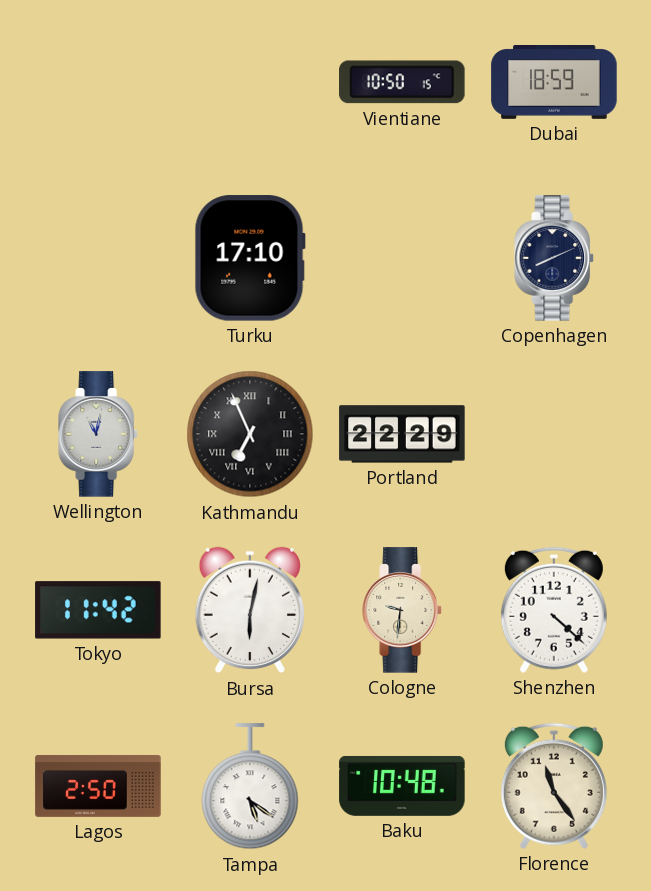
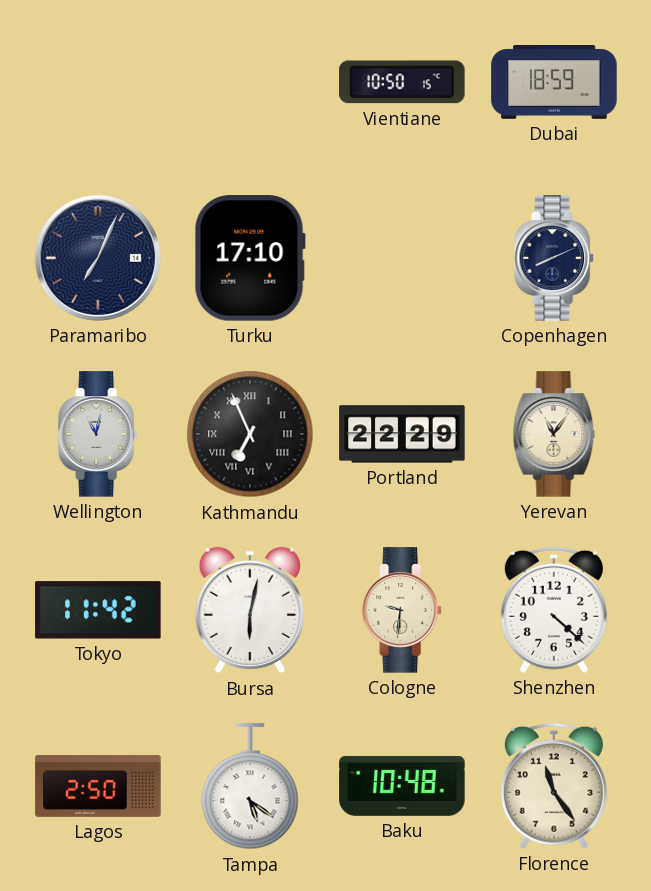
Paramaribo: none -> 7:04
Yerevan: none -> 11:06
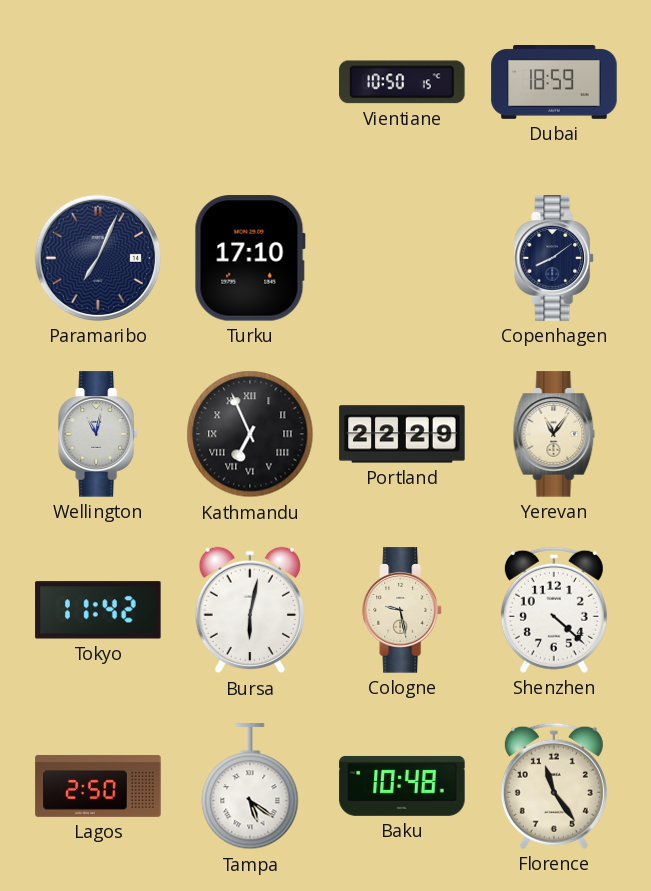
Copenhagen: 8:11 -> 8:09
Cologne: 9:31 -> 9:28
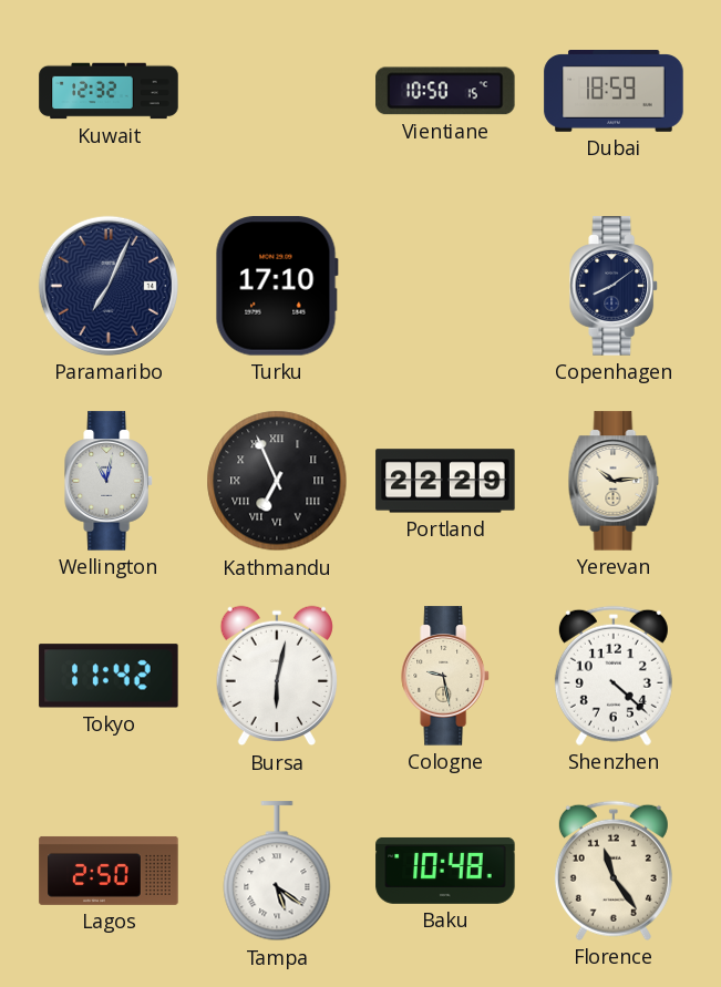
Kuwait: none -> 12:32
Yerevan: 11:06 -> 10:14
